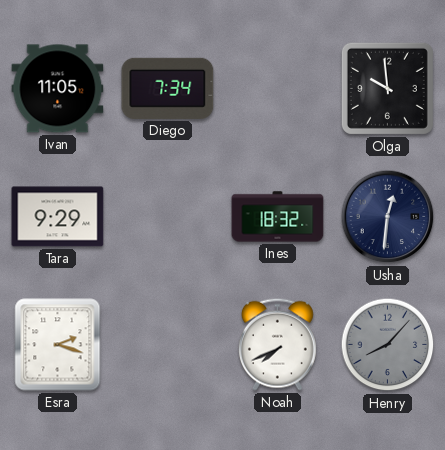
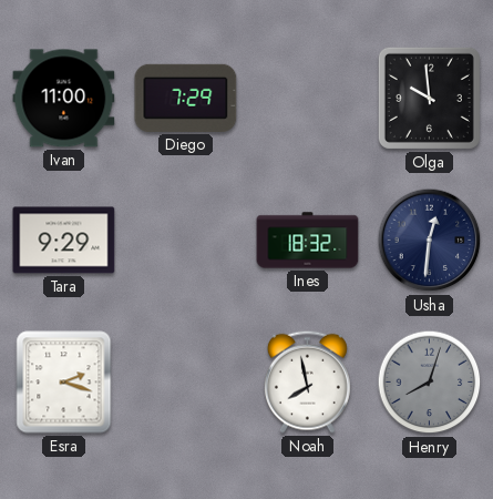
Ivan: 11:05 -> 11:00
Diego: 7:34 -> 7:29
Noah: 7:41 -> 7:58
Henry: 8:07 -> 8:03
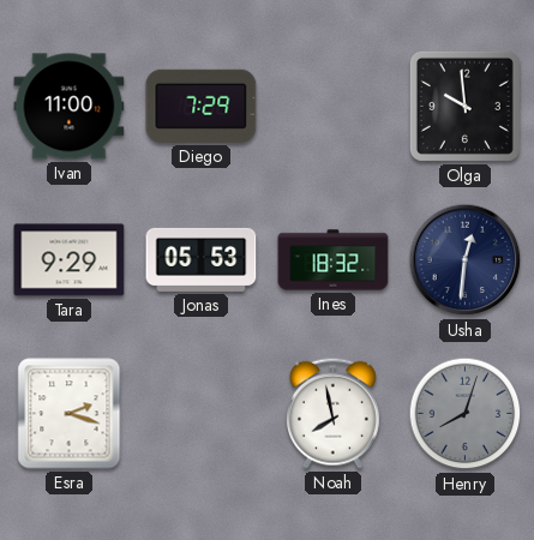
Jonas: none -> 05:53
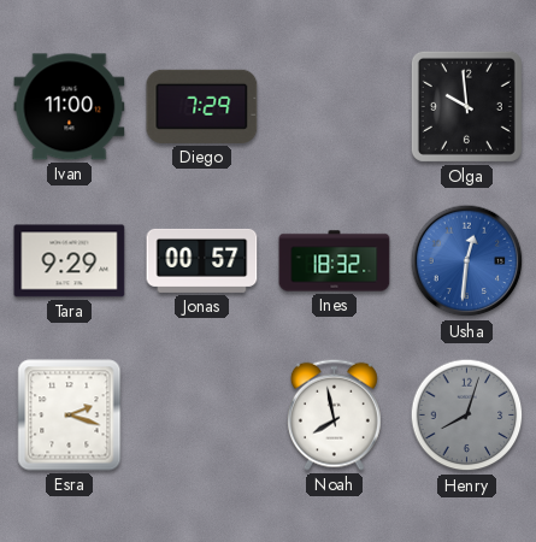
Jonas: 05:53 -> 00:57
Usha dial: navy -> blue
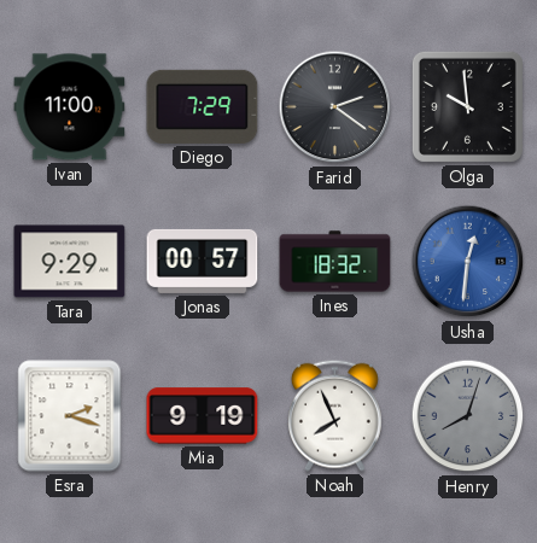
Farid: none -> 2:21
Mia: none -> 9:19
Noah: 7:58 -> 7:56
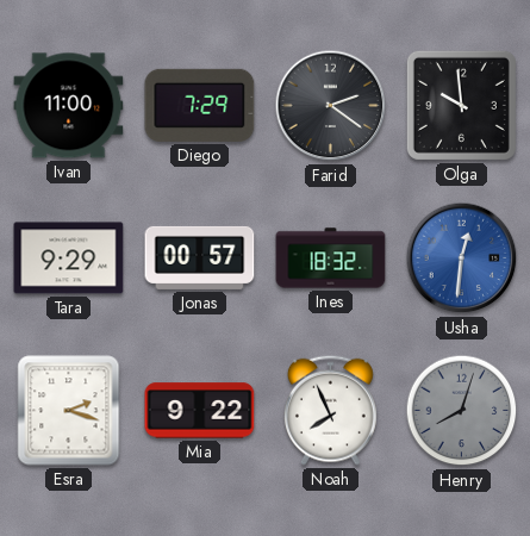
Mia: 9:19 -> 9:22
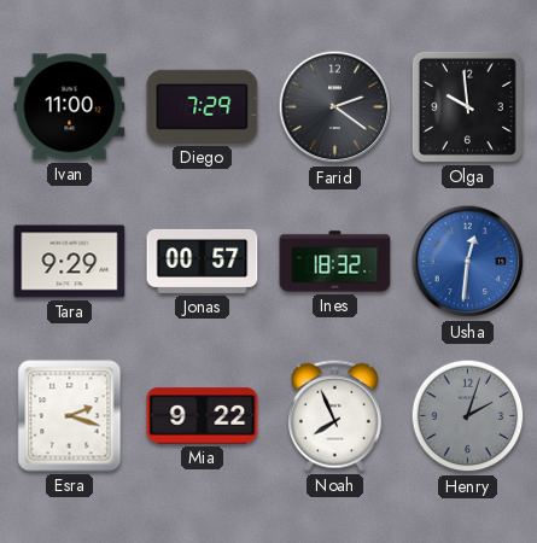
Henry: 8:03 -> 2:03
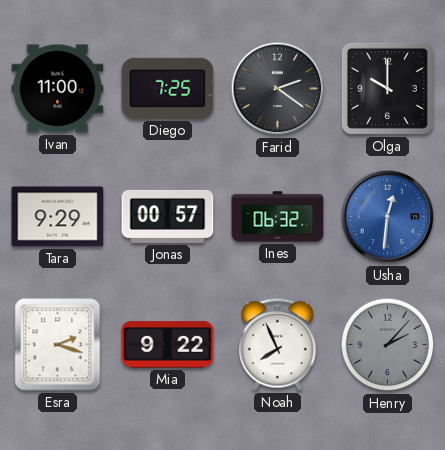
Diego: 7:29 -> 7:25
Olga: 9:59 -> 10:00
Ines: 18:32 -> 06:32
Henry: 2:03 -> 2:07
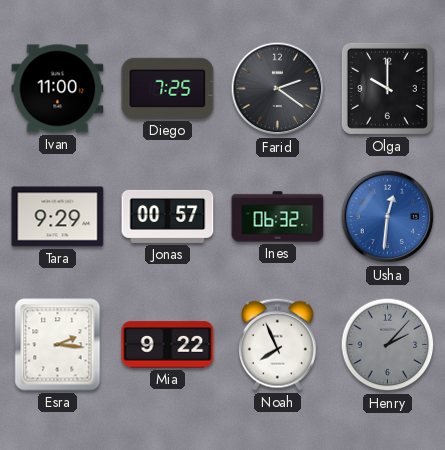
Esra: 2:18 -> 2:16
